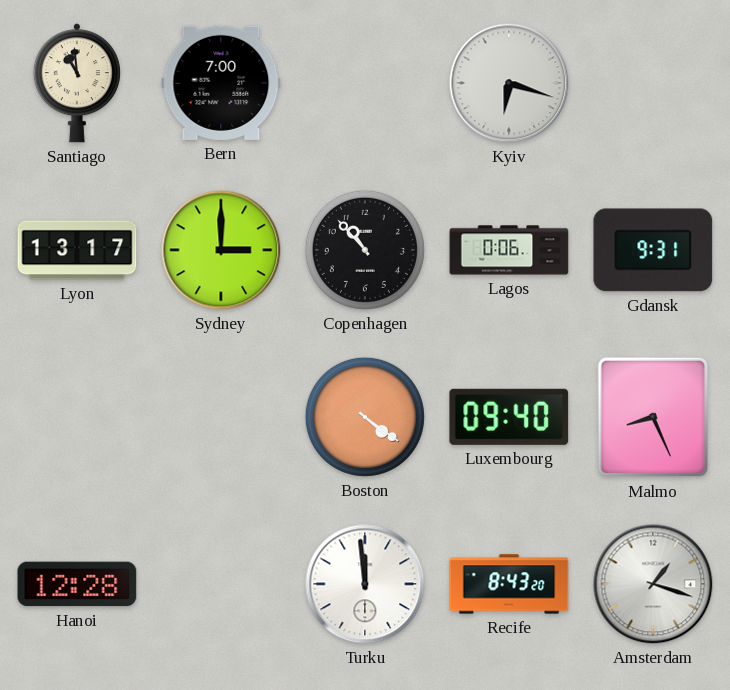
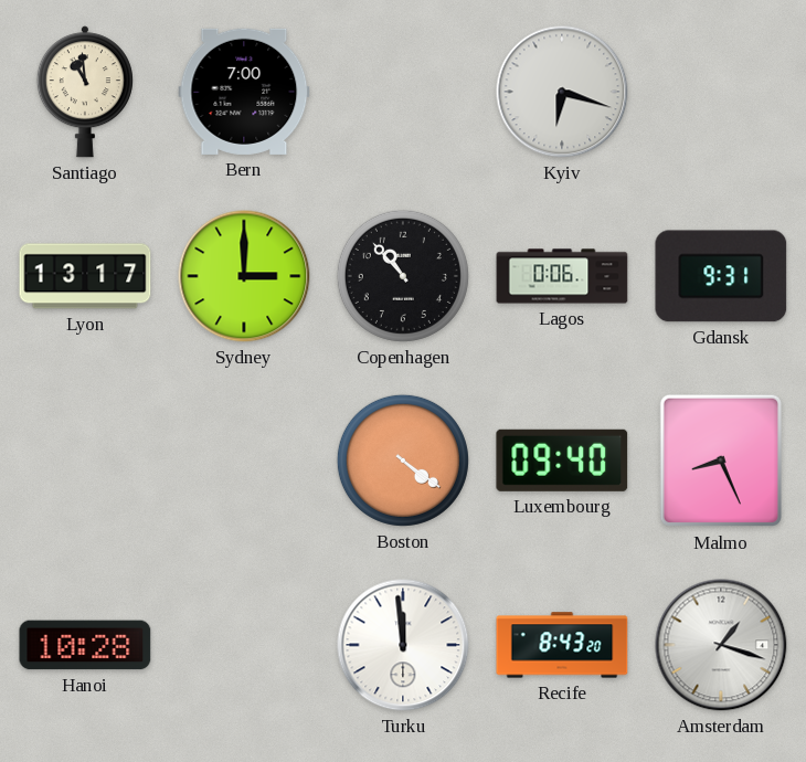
Hanoi: 12:28 -> 10:28
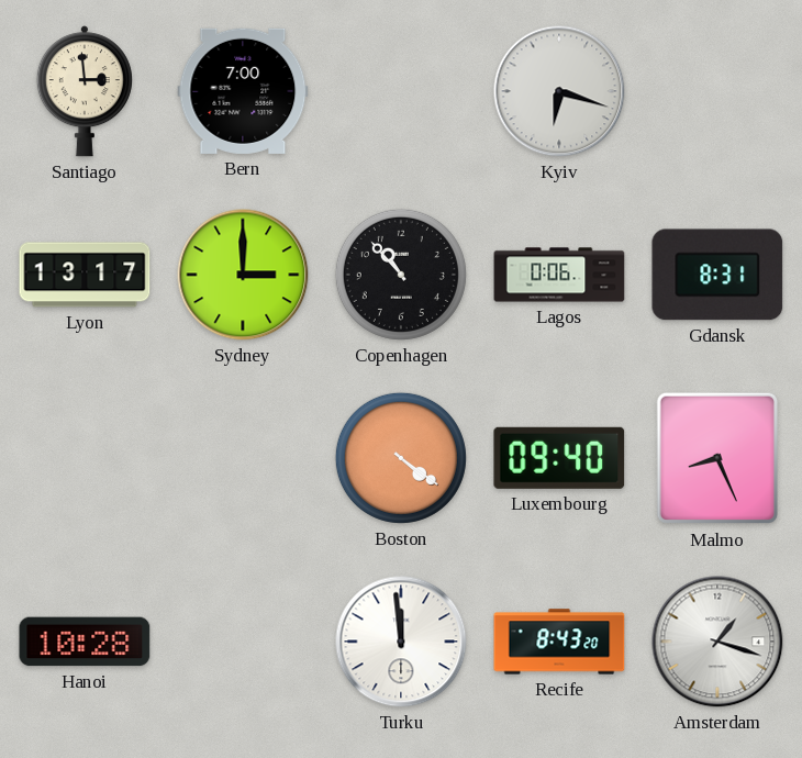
Santiago: 10:59 -> 2:59
Gdansk: 9:31 -> 8:31
